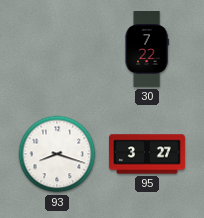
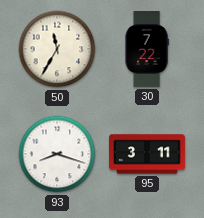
50: none -> 11:35
95: 3:27 -> 3:11
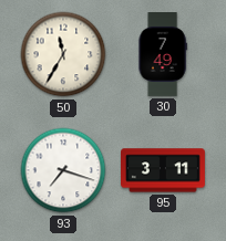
30: 7:22 -> 7:49
93: 8:18 -> 7:18
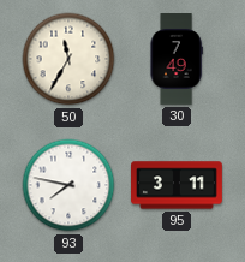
93: 7:18 -> 7:47
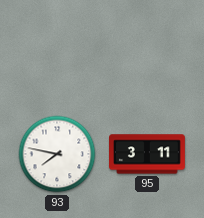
50: 11:35 -> none
30: 7:49 -> none
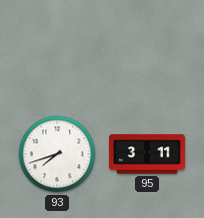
93: 7:47 -> 7:42
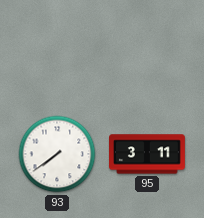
93: 7:42 -> 7:39
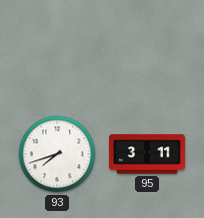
93: 7:39 -> 7:42
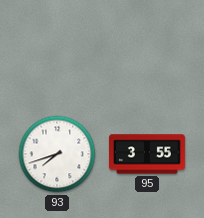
95: 3:11 -> 3:55
